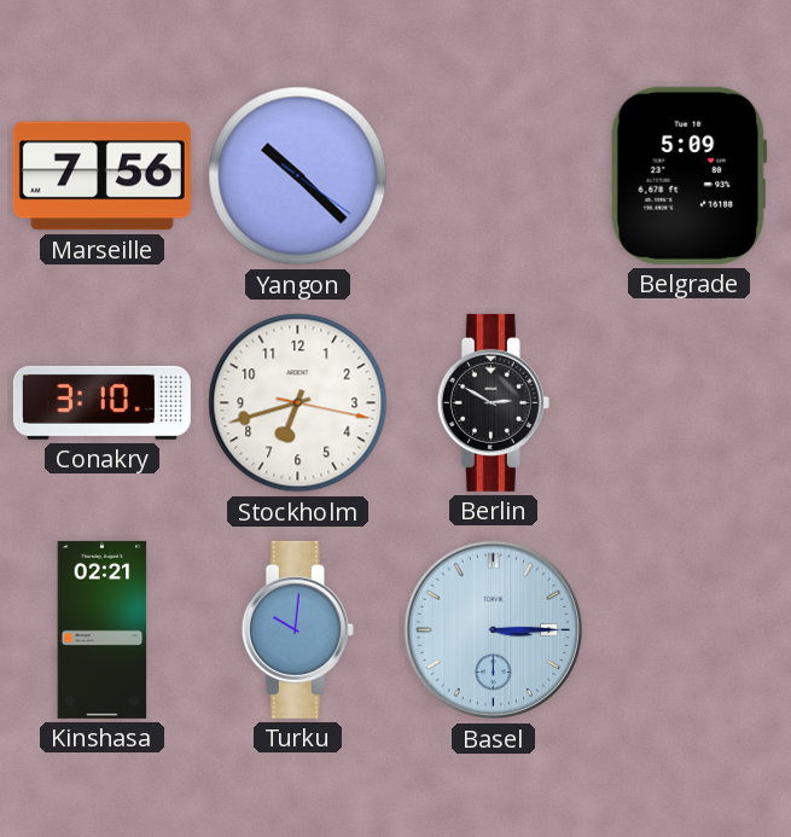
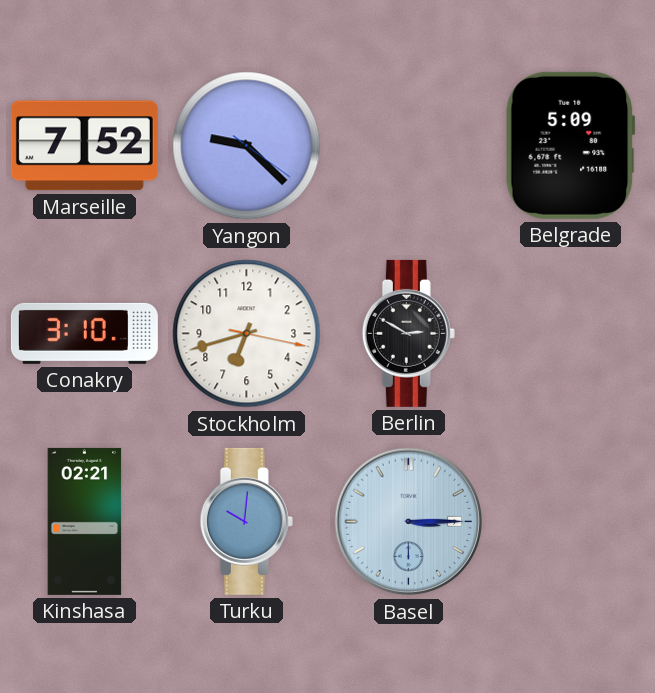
Marseille: 7:56 -> 7:52
Yangon: 10:22 -> 9:22
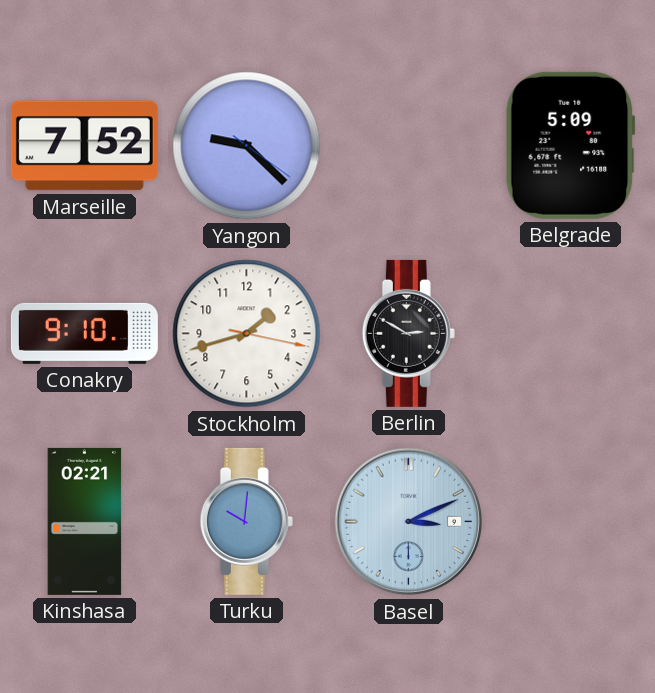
Conakry: 3:10 -> 9:10
Stockholm: 6:42 -> 1:42
Basel: 3:15 -> 3:11
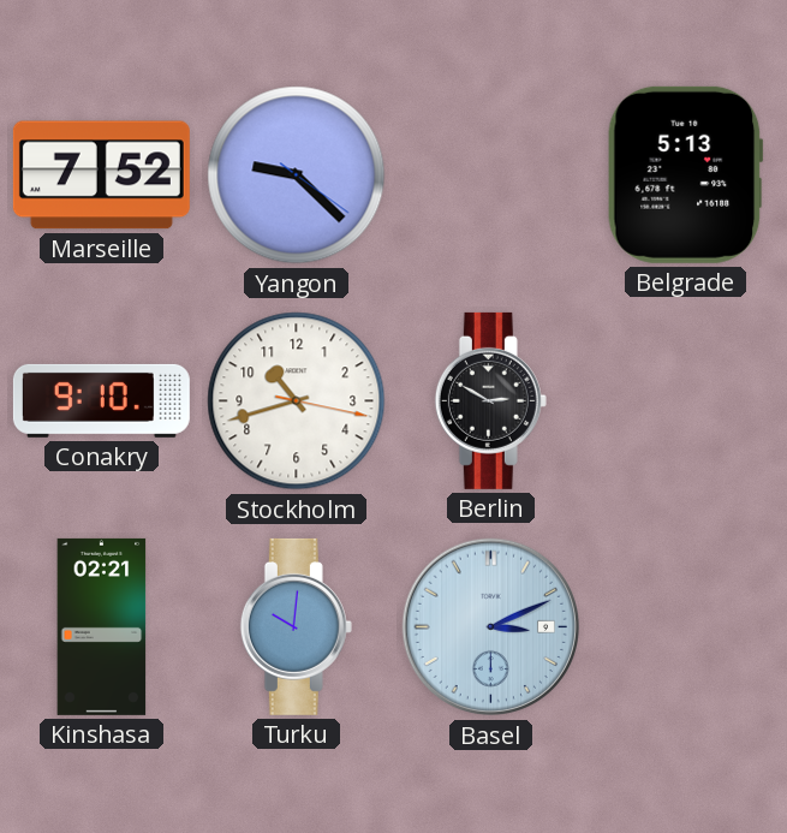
Belgrade: 5:09 -> 5:13
Stockholm: 1:42 -> 10:42
